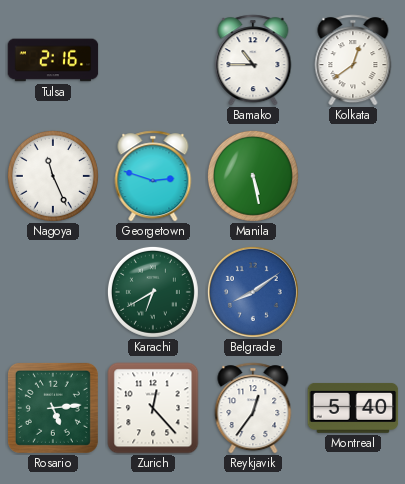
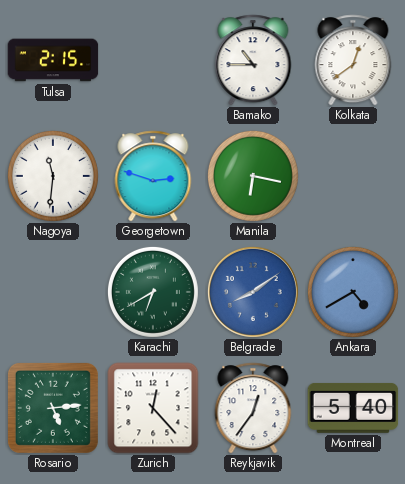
Tulsa: 2:16 -> 2:15
Nagoya: 11:26 -> 11:31
Manila: 5:28 -> 6:17
Ankara: none -> 4:40
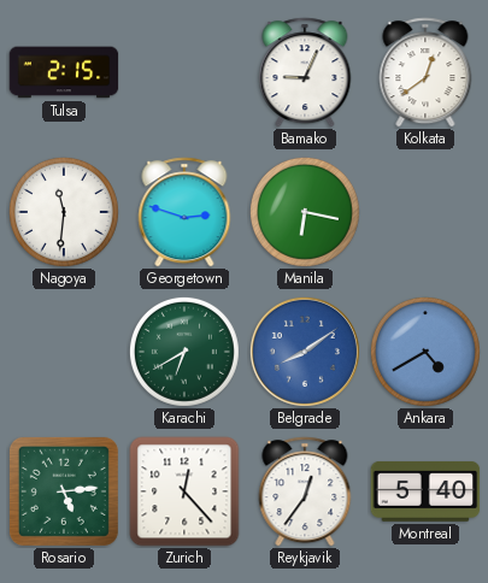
Bamako: 10:45 -> 9:04
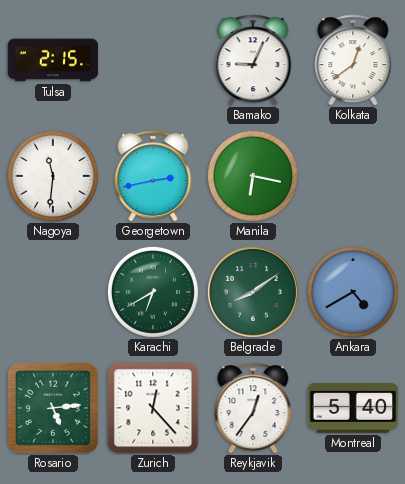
Georgetown: 2:48 -> 2:43
Belgrade dial: blue -> green
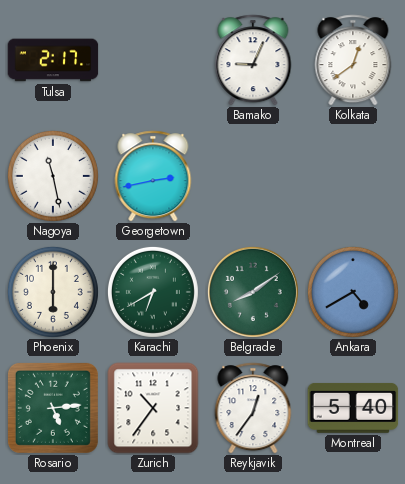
Tulsa: 2:15 -> 2:17
Nagoya: 11:31 -> 11:28
Manila: 6:17 -> none
Phoenix: none -> 6:00
Zurich: 12:23 -> 10:36
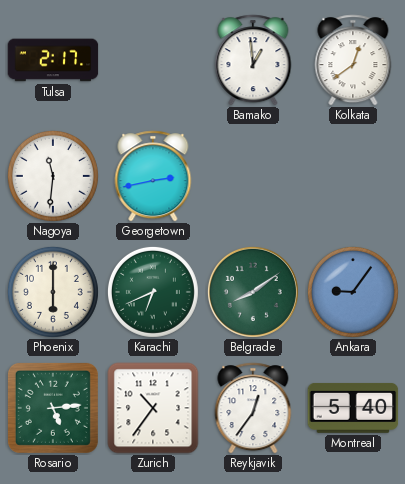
Bamako: 9:04 -> 12:59
Nagoya: 11:28 -> 11:31
Karachi: 6:40 -> 6:41
Ankara: 4:40 -> 9:06
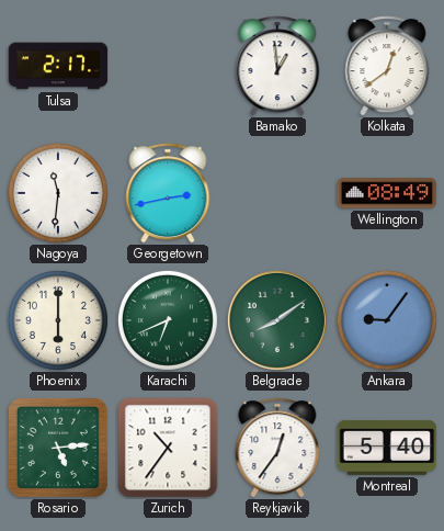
Wellington: none -> 08:49
